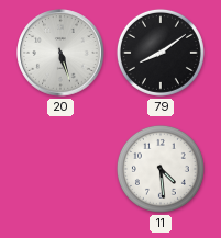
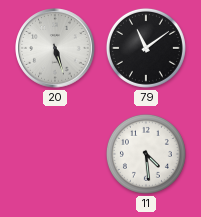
79: 8:09 -> 11:09
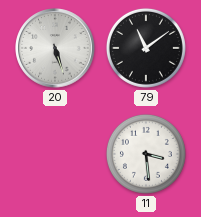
11: 4:29 -> 3:29
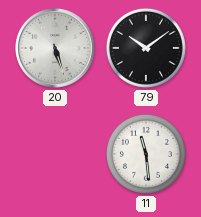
79: 11:09 -> 10:09
11: 3:29 -> 11:29
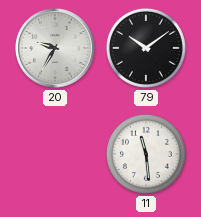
20: 5:27 -> 9:35
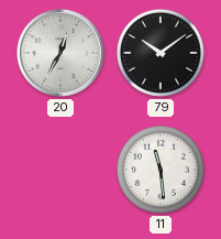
20: 9:35 -> 12:35
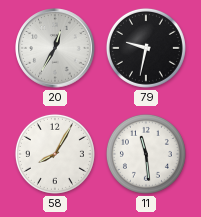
79: 10:09 -> 9:32
58: none -> 8:05
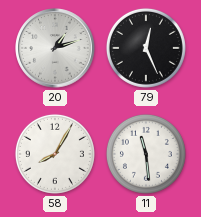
20: 12:35 -> 1:12
79: 9:32 -> 12:26
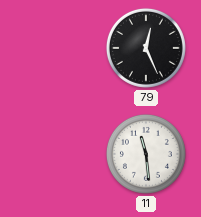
20: 1:12 -> none
58: 8:05 -> none
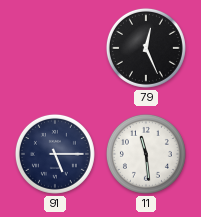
91: none -> 5:15
